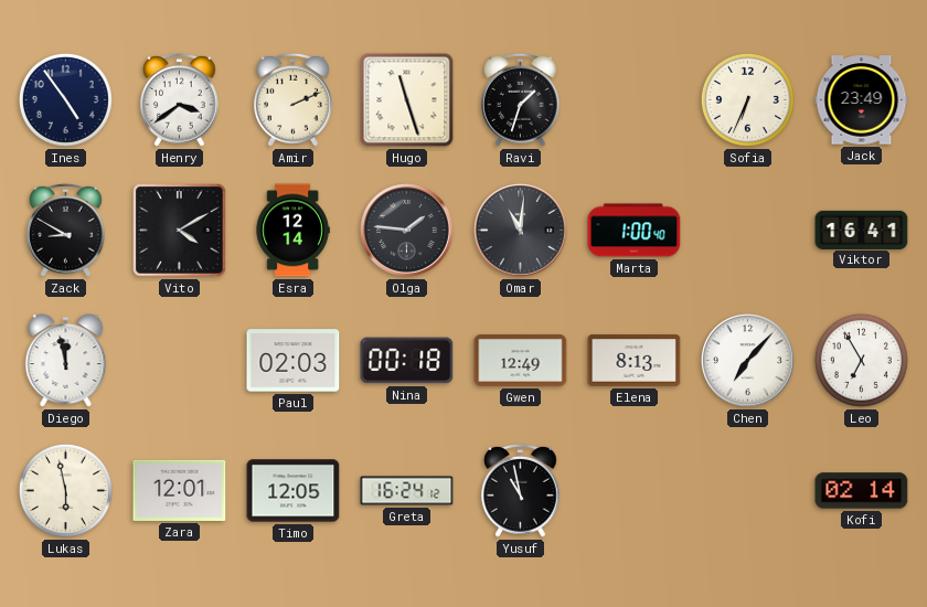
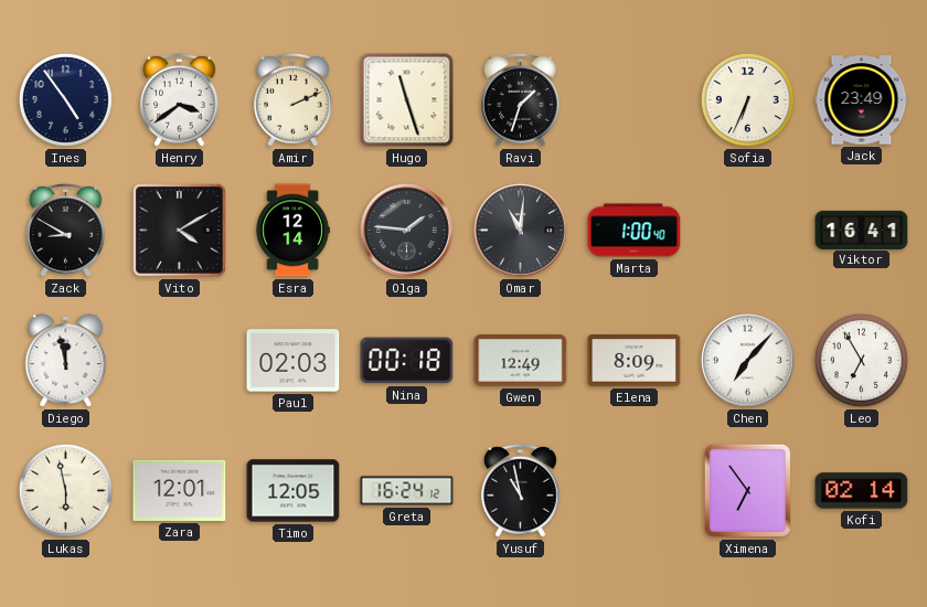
Elena: 8:13 -> 8:09
Ximena: none -> 6:54
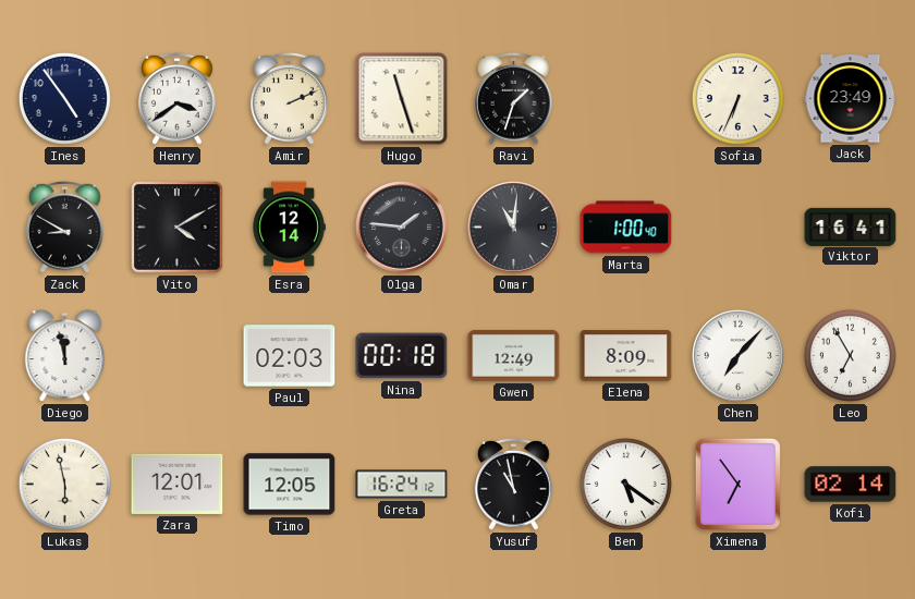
Ben: none -> 5:21
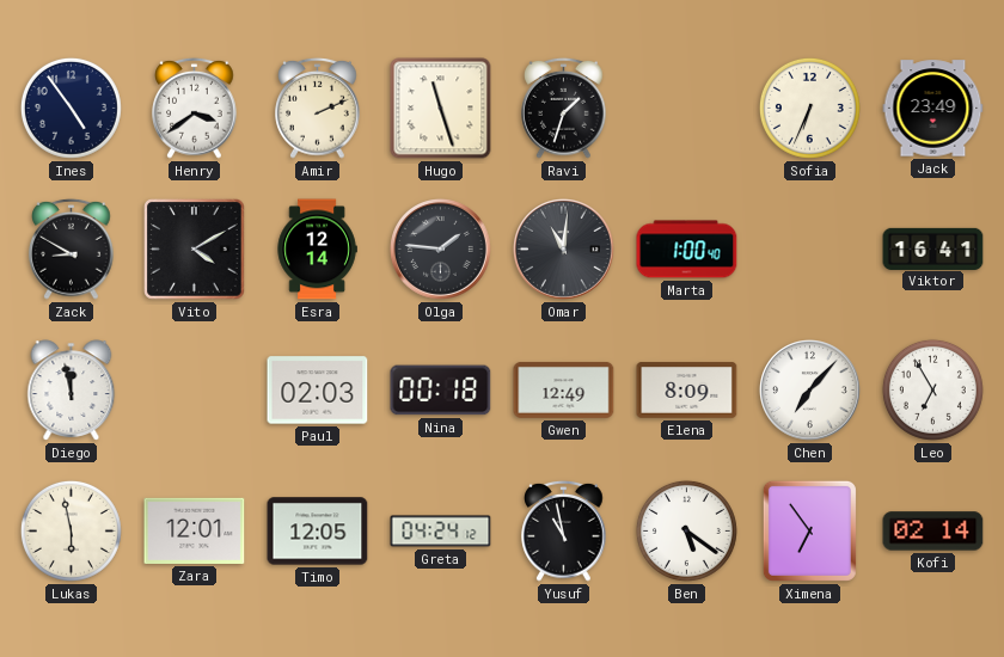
Greta: 16:24 -> 04:24
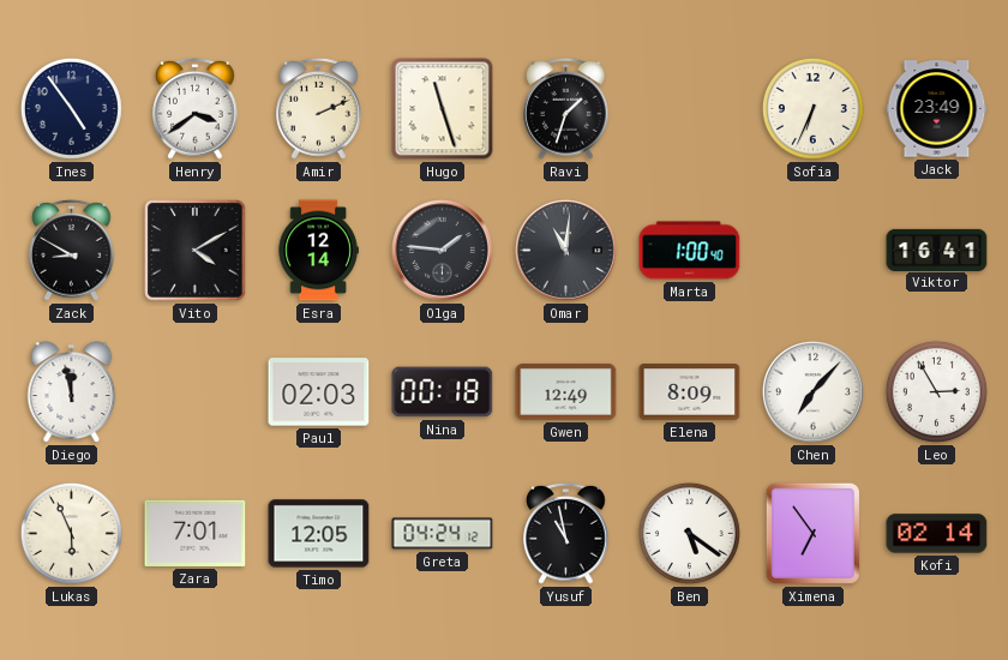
Leo: 6:55 -> 2:55
Lukas: 5:58 -> 5:56
Zara: 12:01 -> 7:01
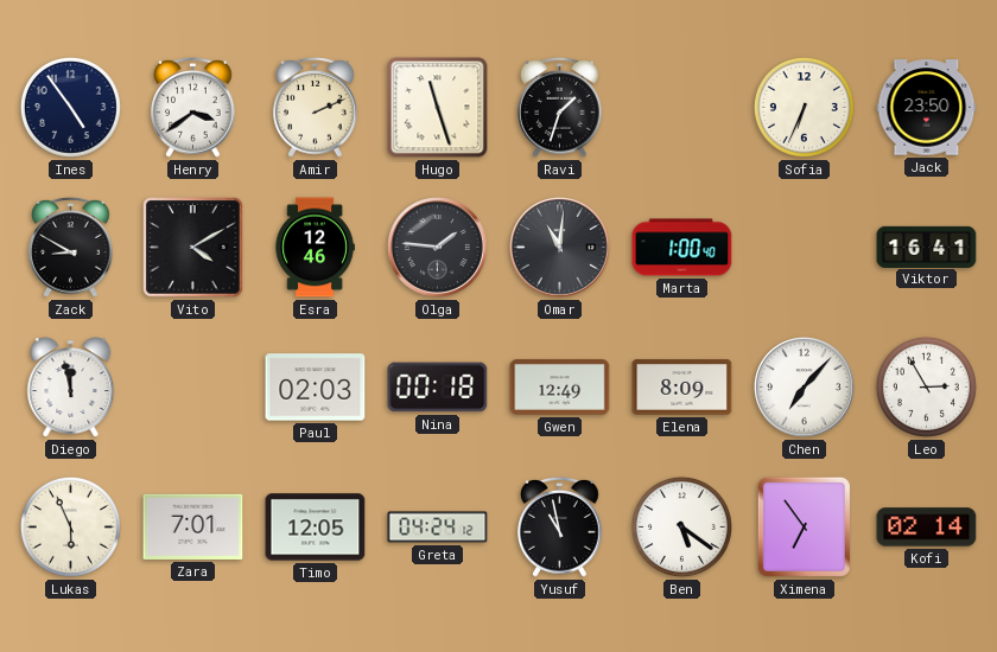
Jack: 23:49 -> 23:50
Esra: 12:14 -> 12:46
